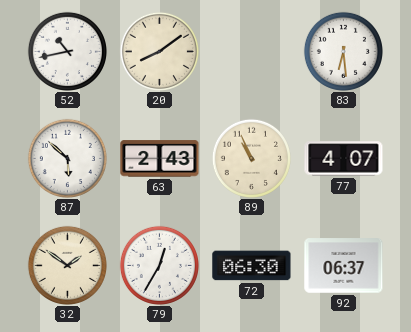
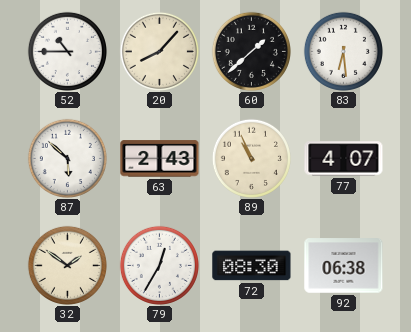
52: 10:43 -> 10:45
20: 8:09 -> 8:07
60: none -> 1:38
72: 06:30 -> 08:30
92: 06:37 -> 06:38
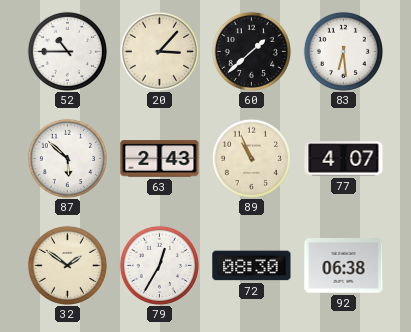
20: 8:07 -> 3:07
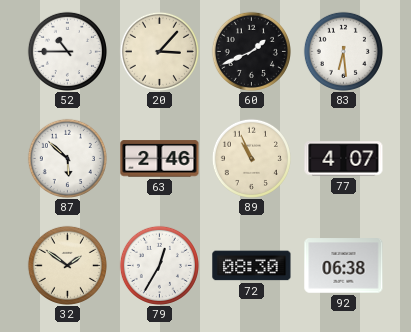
60: 1:38 -> 1:41
63: 2:43 -> 2:46
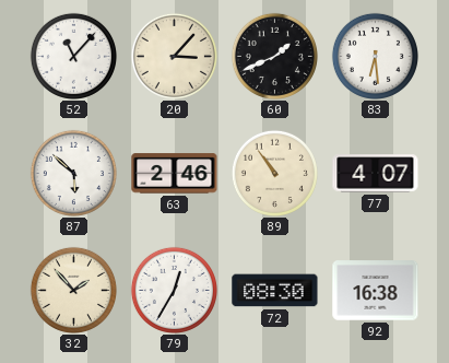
52: 10:45 -> 11:07
89: 10:56 -> 10:54
32: 1:51 -> 1:53
92: 06:38 -> 16:38
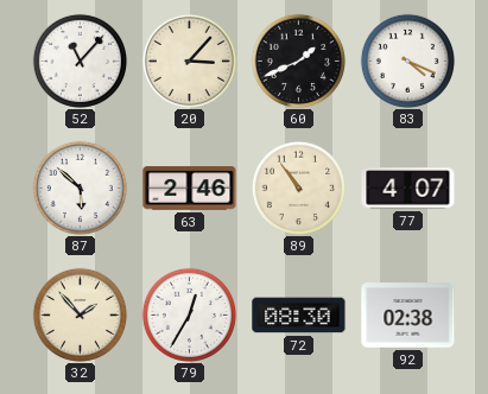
83: 6:29 -> 4:19
92: 16:38 -> 02:38
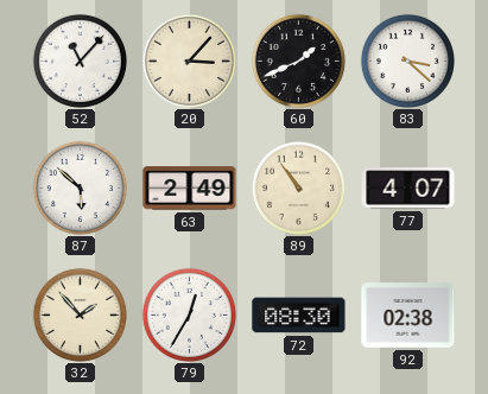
83: 4:19 -> 3:22
63: 2:46 -> 2:49
